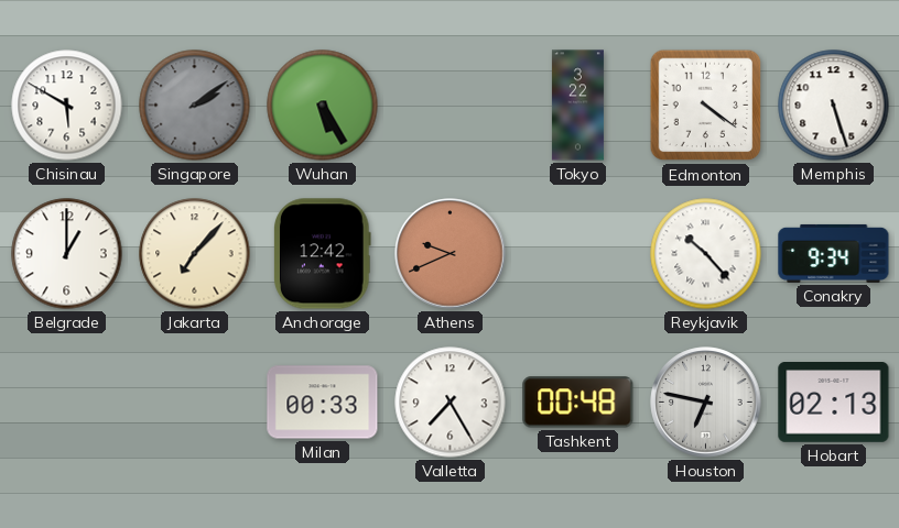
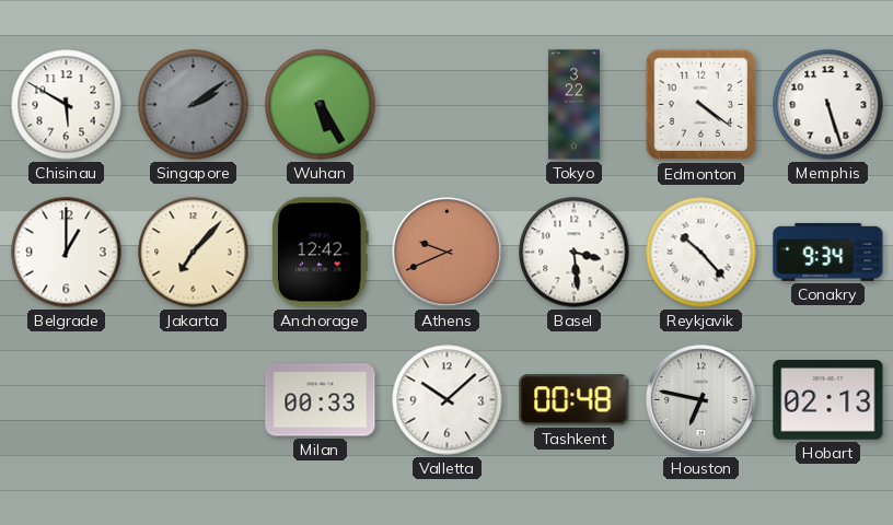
Basel: none -> 3:29
Valletta: 7:25 -> 10:08
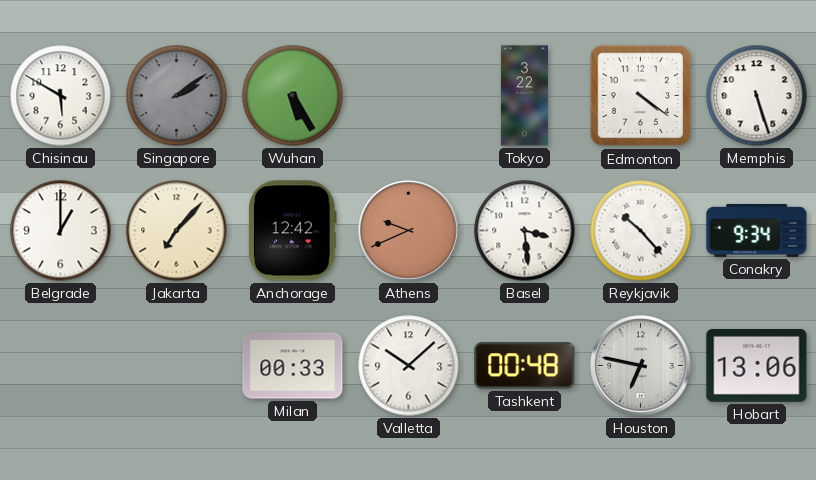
Hobart: 02:13 -> 13:06
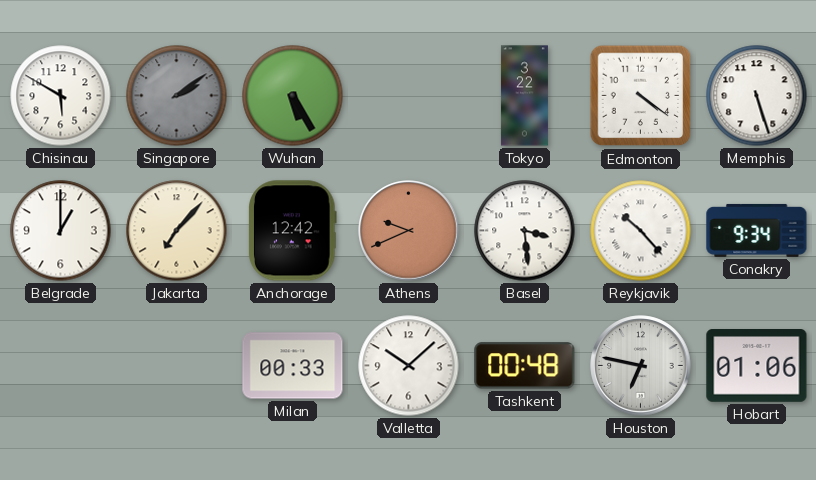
Hobart: 13:06 -> 01:06
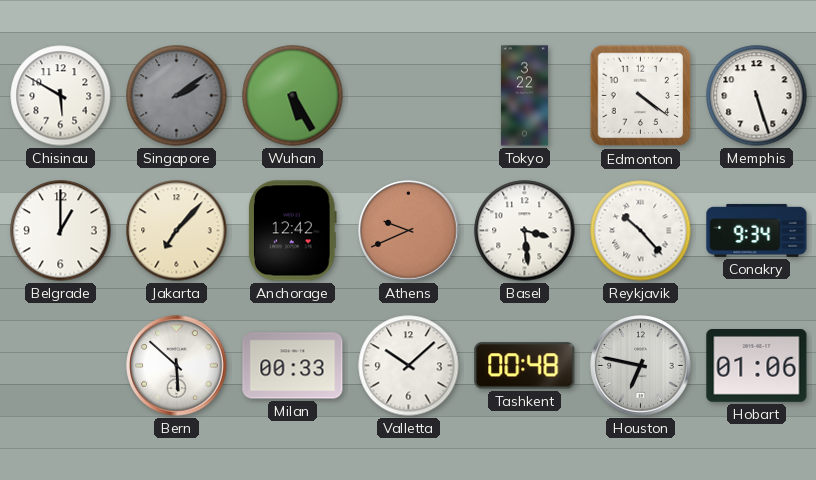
Bern: none -> 5:52
